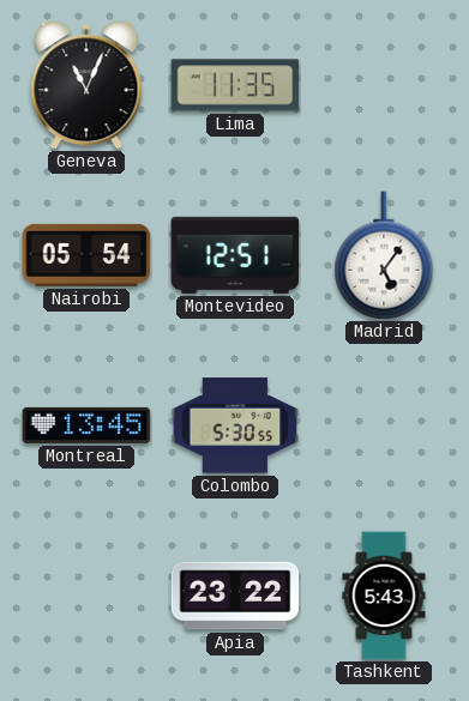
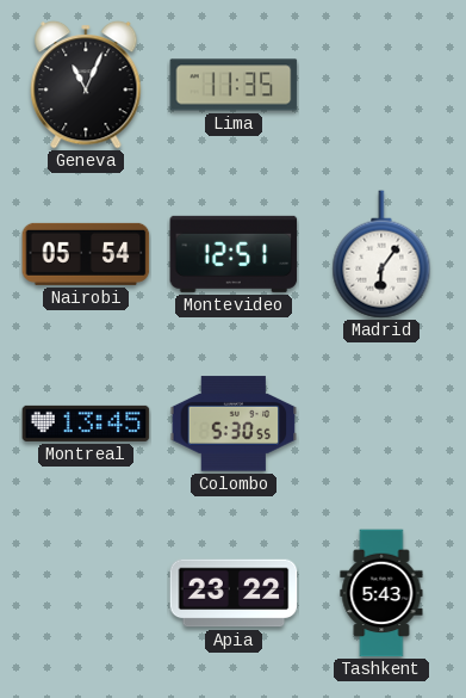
Madrid: 5:06 -> 6:06
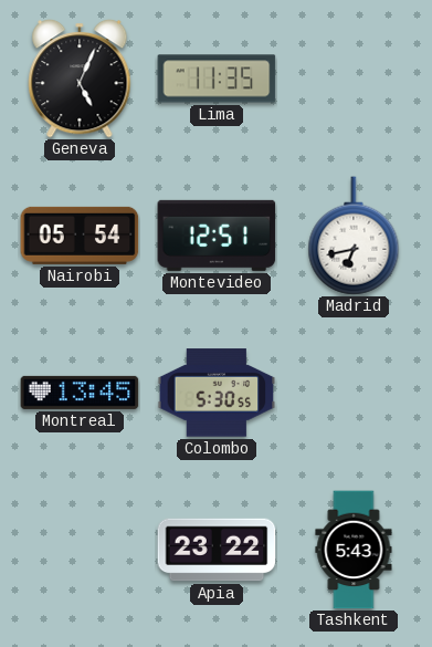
Geneva: 11:04 -> 5:04
Madrid: 6:06 -> 6:43
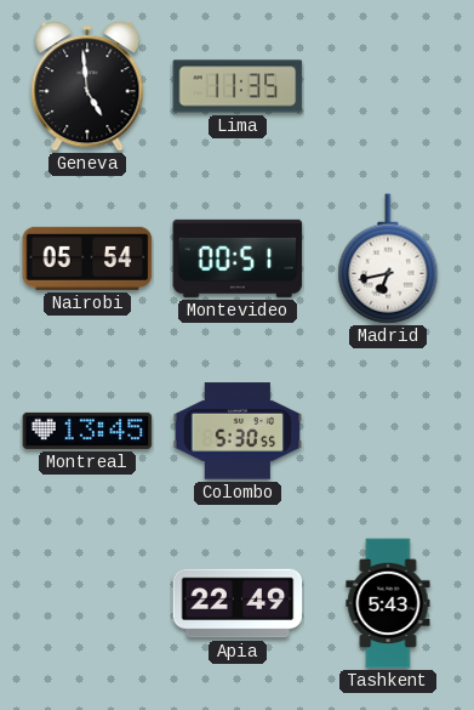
Geneva: 5:04 -> 4:59
Montevideo: 12:51 -> 00:51
Apia: 23:22 -> 22:49
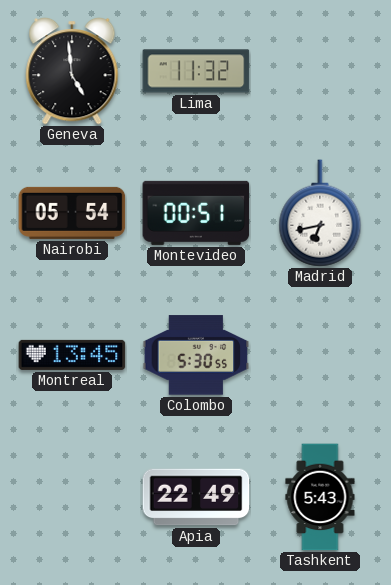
Lima: 11:35 -> 11:32
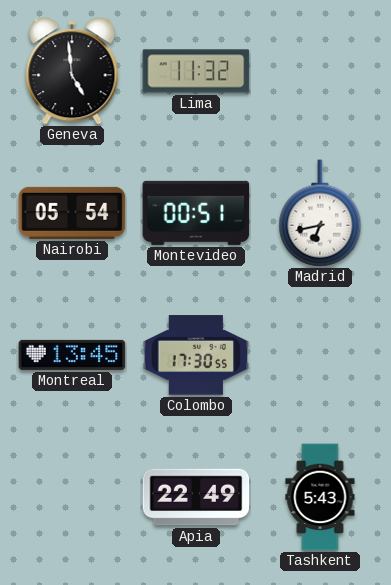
Colombo: 5:30 -> 17:30
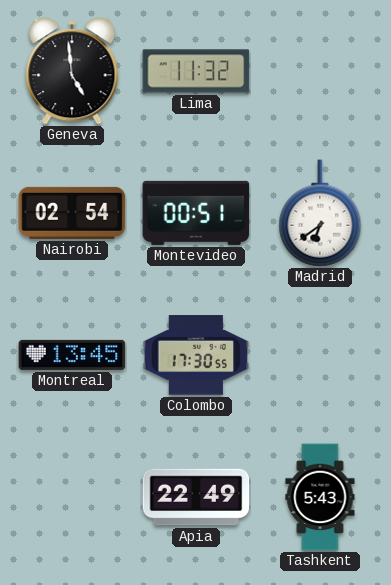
Nairobi: 05:54 -> 02:54
Madrid: 6:43 -> 6:39
